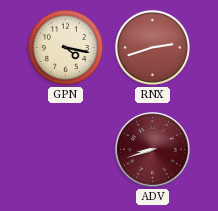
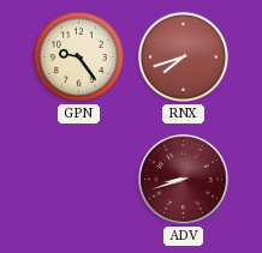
GPN: 4:17 -> 9:24
RNX: 2:42 -> 7:42
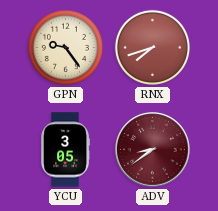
YCU: none -> 3:05
ADV: 8:42 -> 8:39
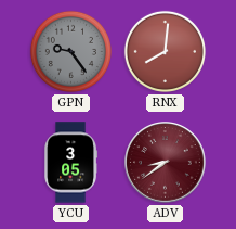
GPN dial: cream -> grey
RNX: 7:42 -> 8:01
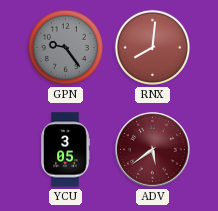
ADV: 8:39 -> 5:39
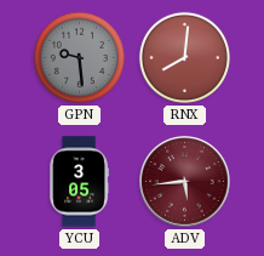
GPN: 9:24 -> 9:29
ADV: 5:39 -> 5:44
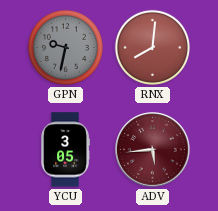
GPN: 9:29 -> 9:32
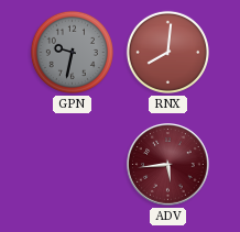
YCU: 3:05 -> none
